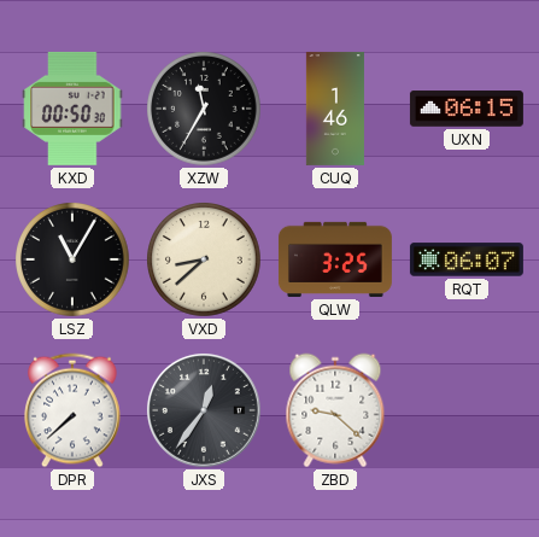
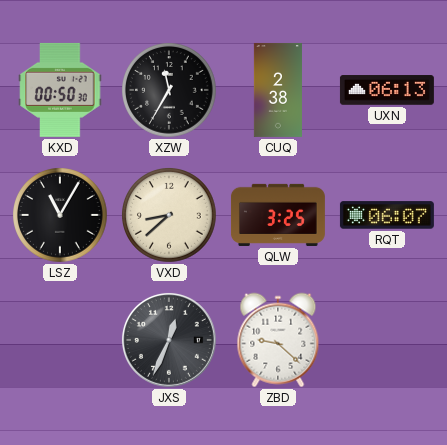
CUQ: 1:46 -> 2:38
UXN: 06:15 -> 06:13
DPR: 7:38 -> none
JXS: 12:36 -> 12:34
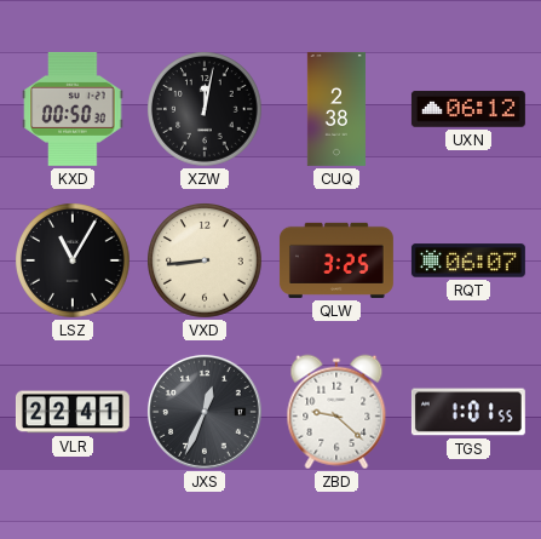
XZW: 11:35 -> 12:02
UXN: 06:13 -> 06:12
VXD: 8:38 -> 8:44
VLR: none -> 22:41
TGS: none -> 1:01
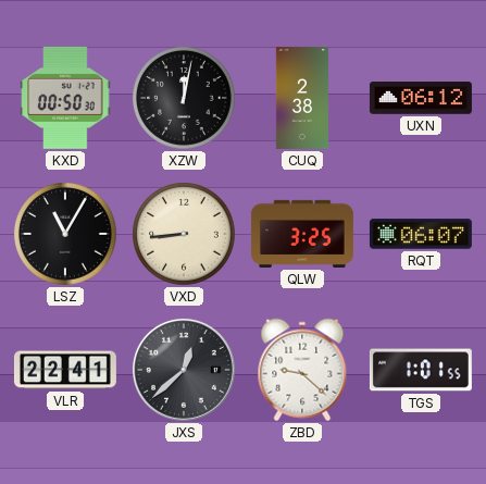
JXS: 12:34 -> 12:38
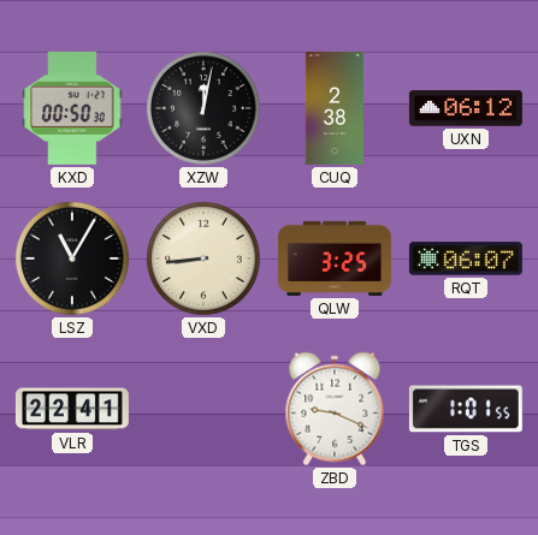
JXS: 12:38 -> none
ZBD: 9:22 -> 9:19
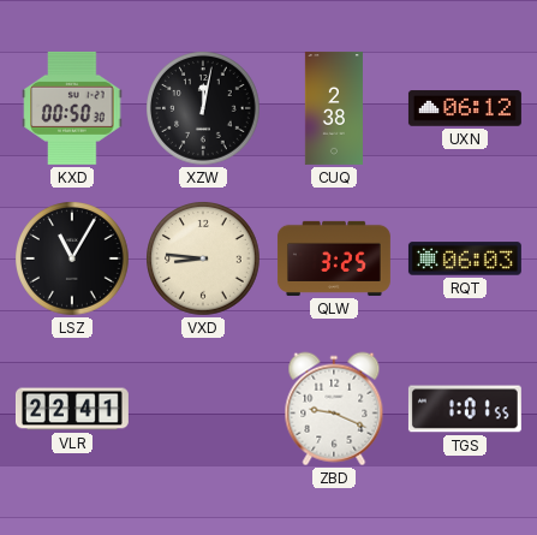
VXD: 8:44 -> 8:46
RQT: 06:07 -> 06:03
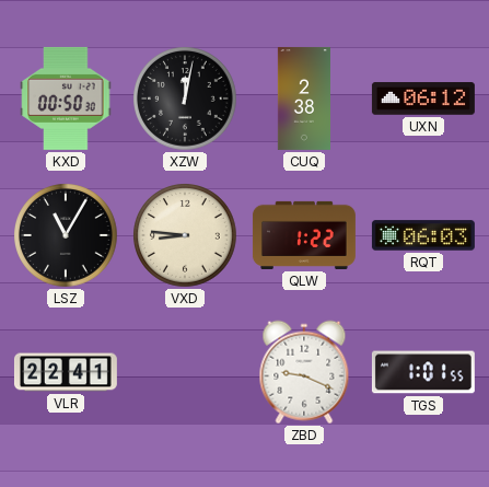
QLW: 3:25 -> 1:22
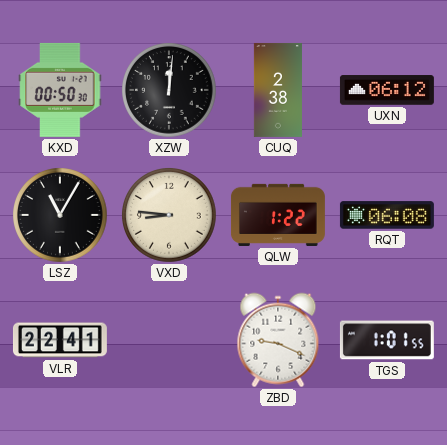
XZW: 12:02 -> 12:01
RQT: 06:03 -> 06:08
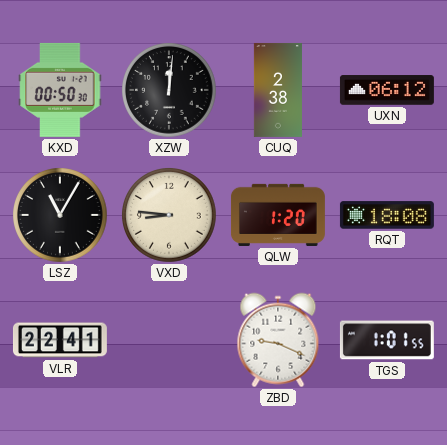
QLW: 1:22 -> 1:20
RQT: 06:08 -> 18:08
